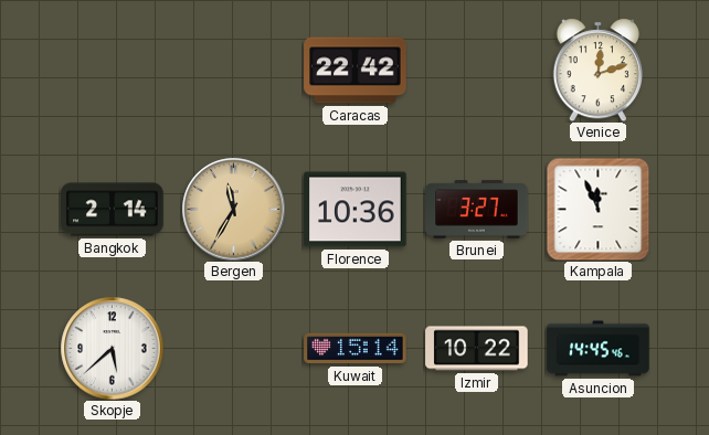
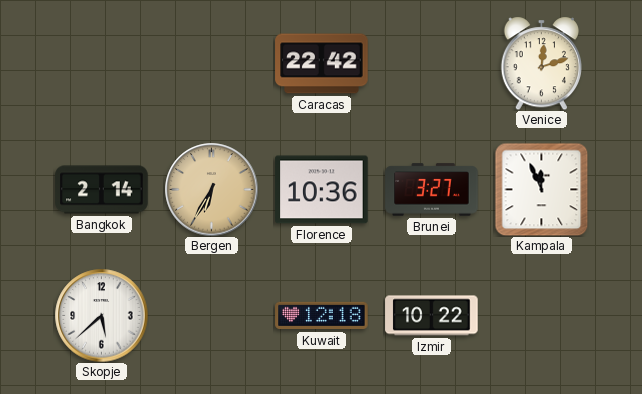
Bergen: 11:35 -> 6:35
Kuwait: 15:14 -> 12:18
Asuncion: 14:45 -> none
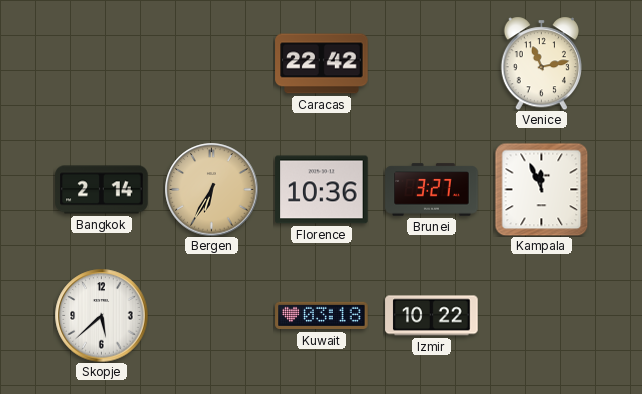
Venice: 12:12 -> 11:13
Kuwait: 12:18 -> 03:18
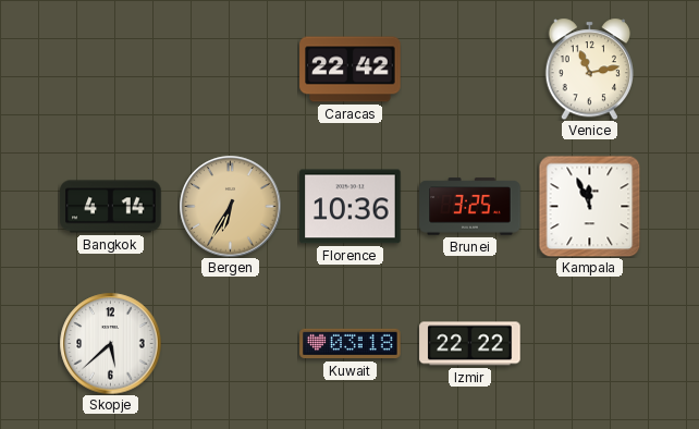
Bangkok: 2:14 -> 4:14
Brunei: 3:27 -> 3:25
Izmir: 10:22 -> 22:22
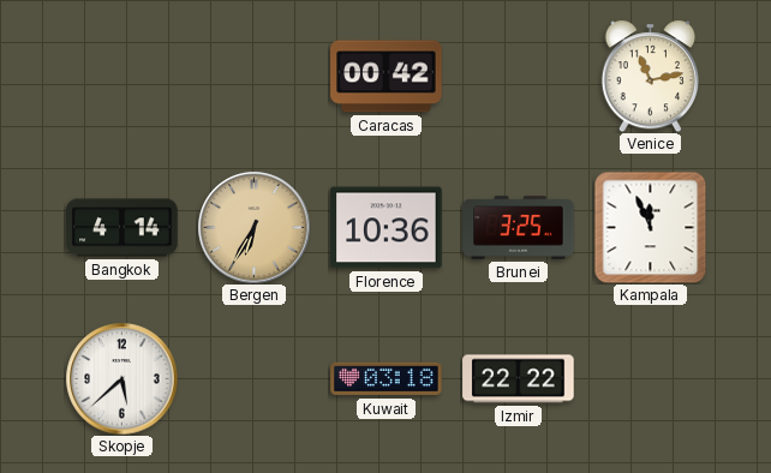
Caracas: 22:42 -> 00:42
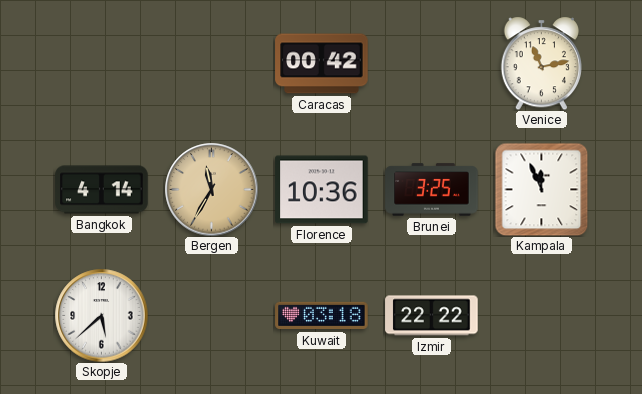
Bergen: 6:35 -> 11:35
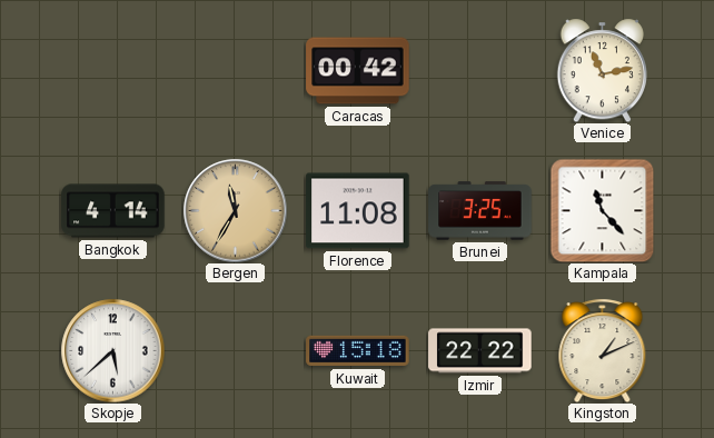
Florence: 10:36 -> 11:08
Kampala: 11:56 -> 11:23
Kuwait: 03:18 -> 15:18
Kingston: none -> 1:11
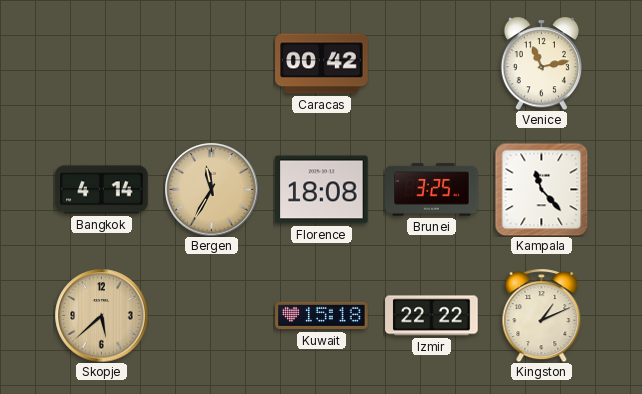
Florence: 11:08 -> 18:08
Skopje dial: white -> champagne
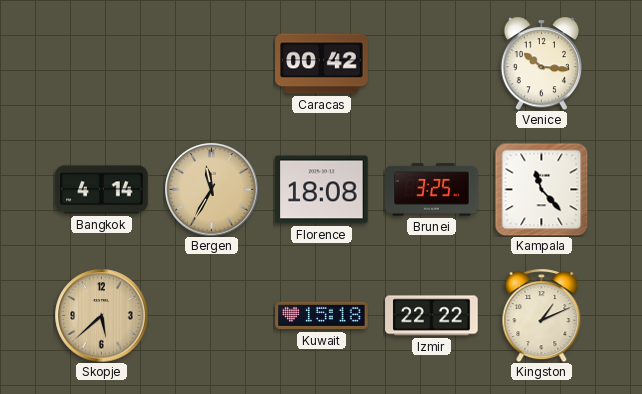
Venice: 11:13 -> 10:16
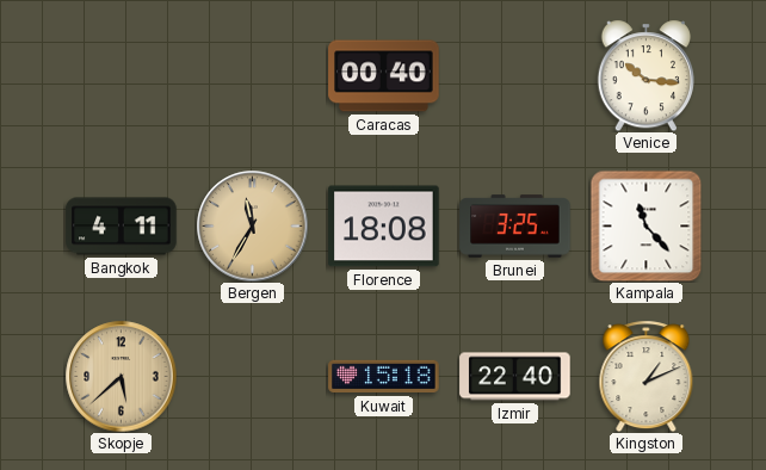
Caracas: 00:42 -> 00:40
Bangkok: 4:14 -> 4:11
Izmir: 22:22 -> 22:40
